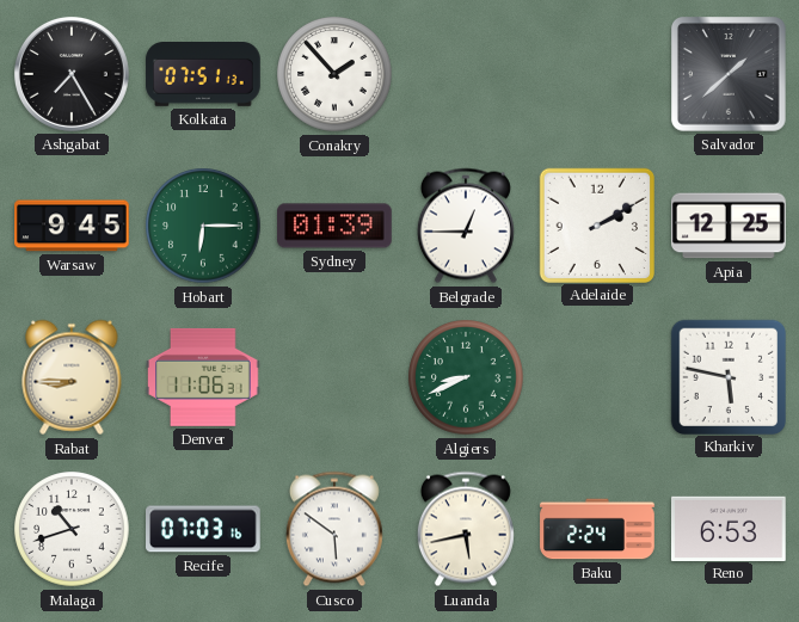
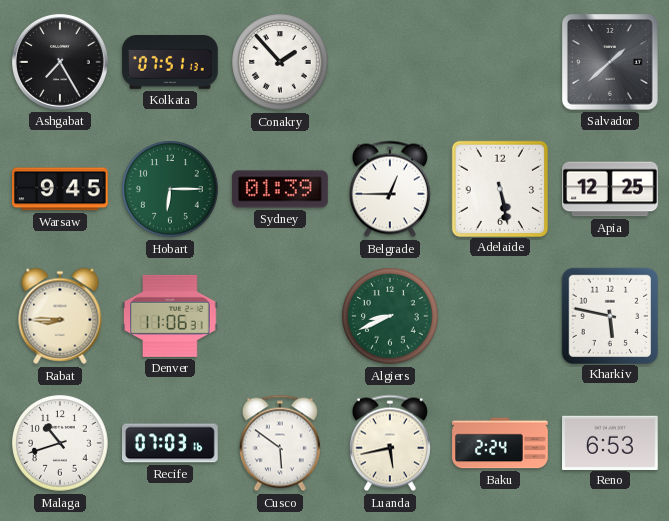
Adelaide: 2:10 -> 5:28
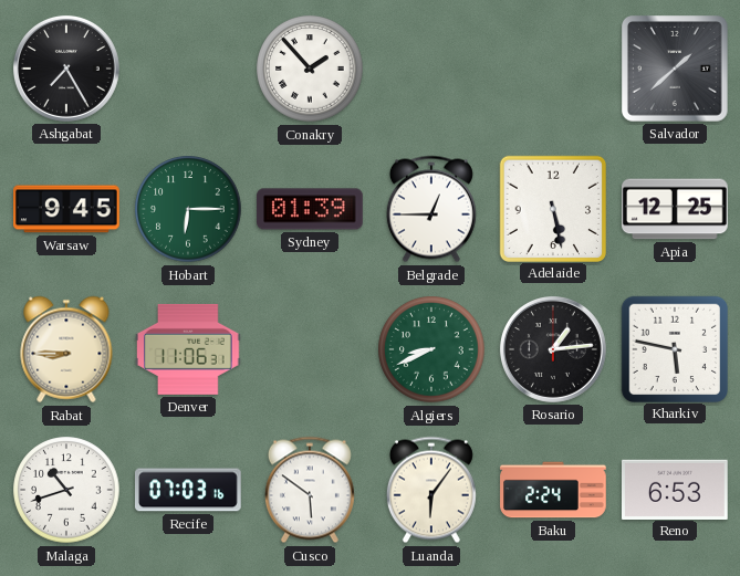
Kolkata: 07:51 -> none
Rosario: none -> 1:14
Luanda: 5:43 -> 6:06
